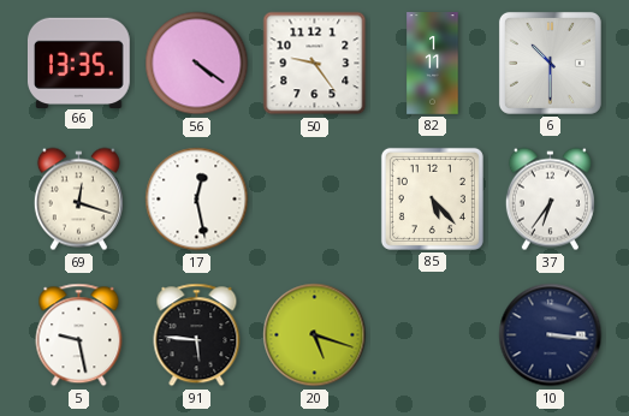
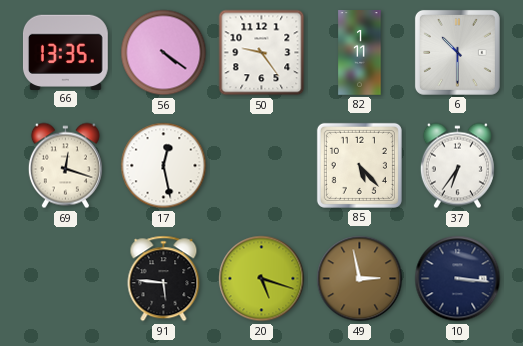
5: 9:28 -> none
49: none -> 2:58
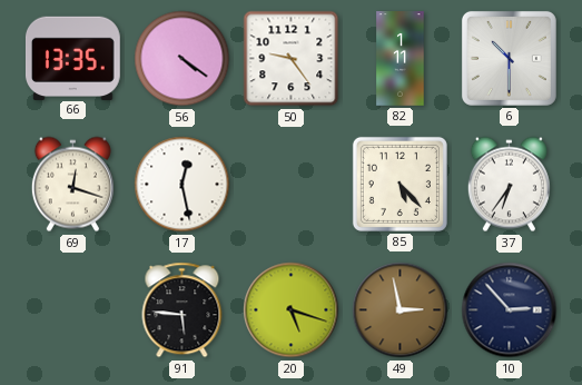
10: 3:16 -> 2:53
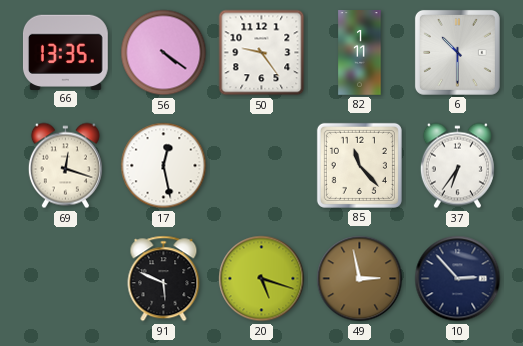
85: 5:23 -> 11:23
91: 5:46 -> 5:49
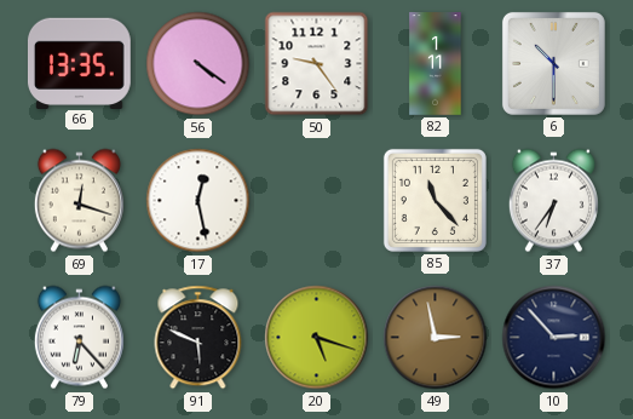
79: none -> 6:23
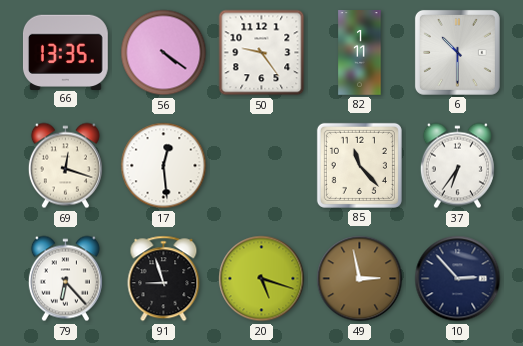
17: 12:28 -> 12:29
91: 5:49 -> 8:57
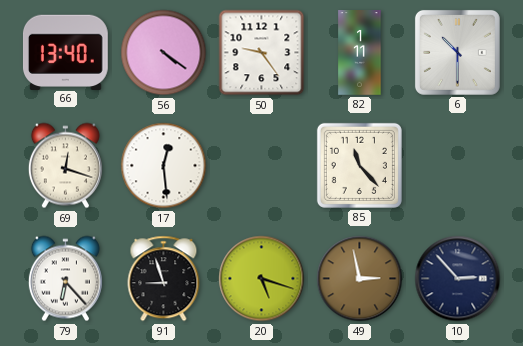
66: 13:35 -> 13:40
37: 6:36 -> none
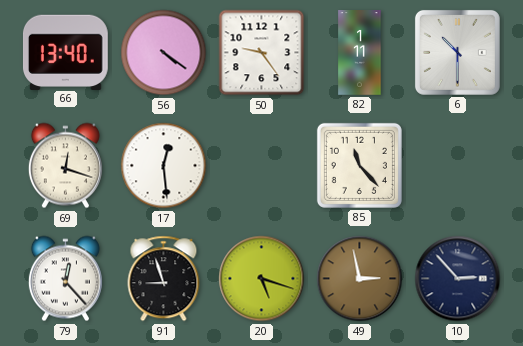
79: 6:23 -> 12:23
